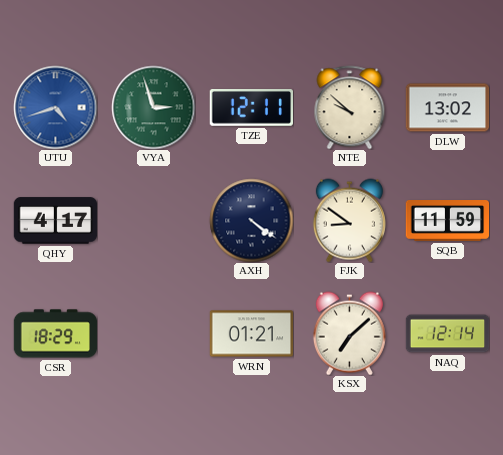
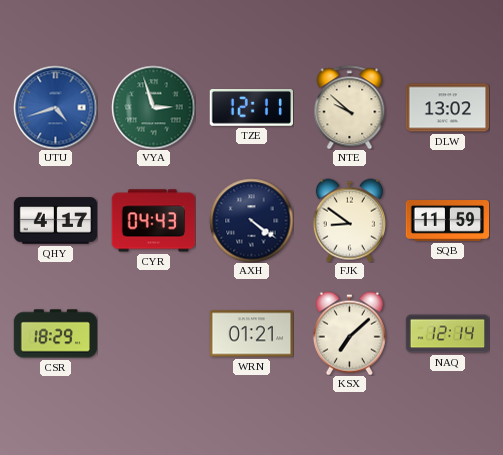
CYR: none -> 04:43
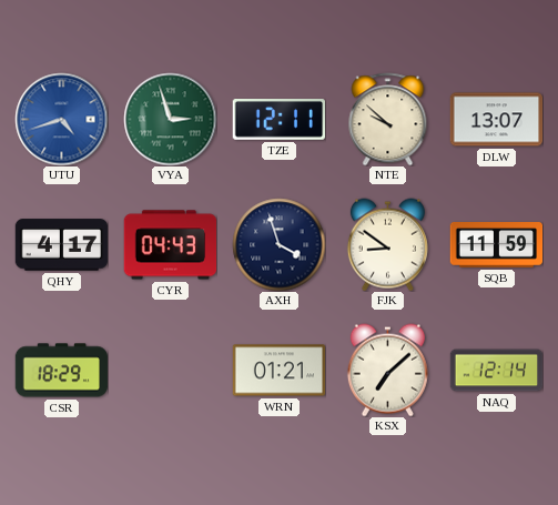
DLW: 13:02 -> 13:07
AXH: 4:21 -> 3:57
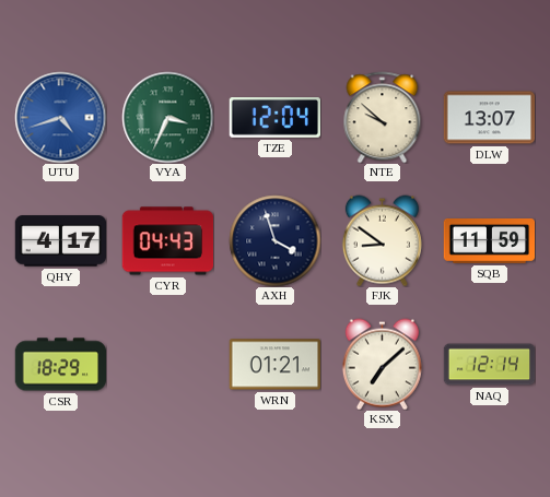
VYA: 2:57 -> 3:34
TZE: 12:11 -> 12:04
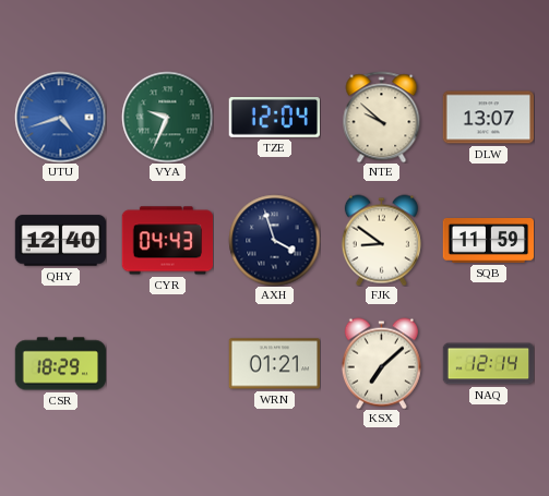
VYA: 3:34 -> 9:34
QHY: 4:17 -> 12:40
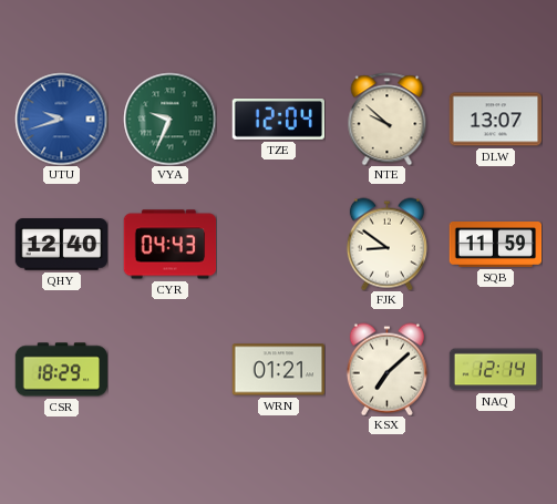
UTU: 4:42 -> 9:42
AXH: 3:57 -> none
